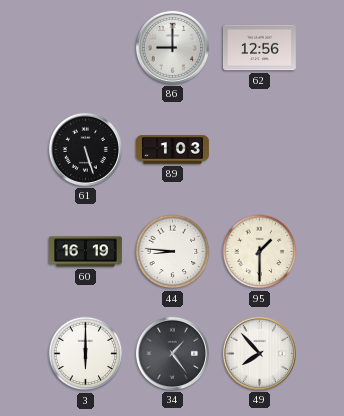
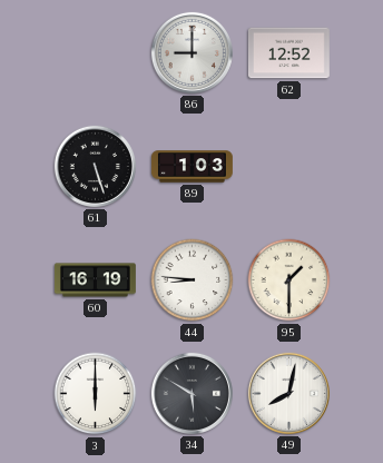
62: 12:56 -> 12:52
34: 1:24 -> 5:50
49: 7:53 -> 8:02
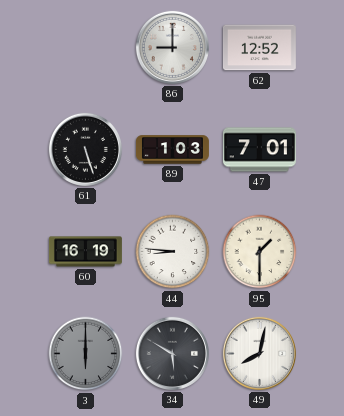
47: none -> 7:01
3 dial: white -> grey
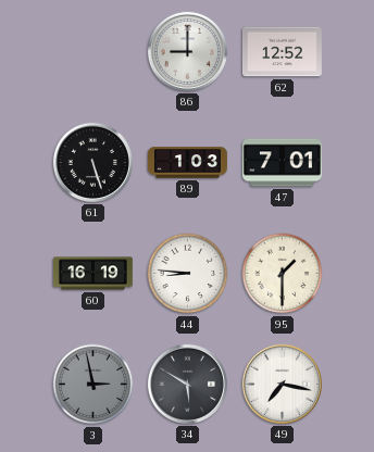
3: 6:00 -> 2:58
49: 8:02 -> 7:17
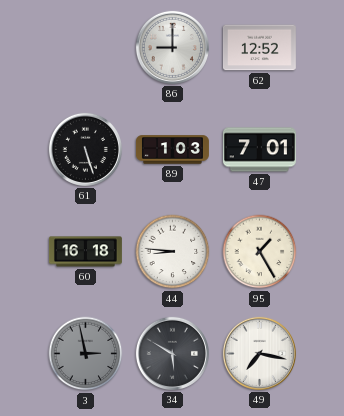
60: 16:19 -> 16:18
95: 1:30 -> 1:25
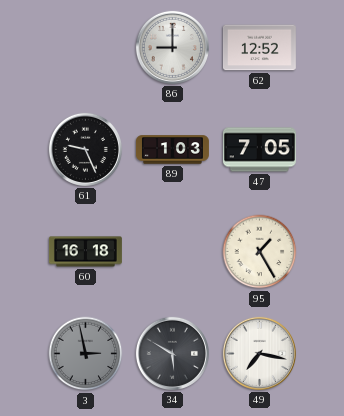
61: 5:27 -> 9:26
47: 7:01 -> 7:05
44: 8:46 -> none
